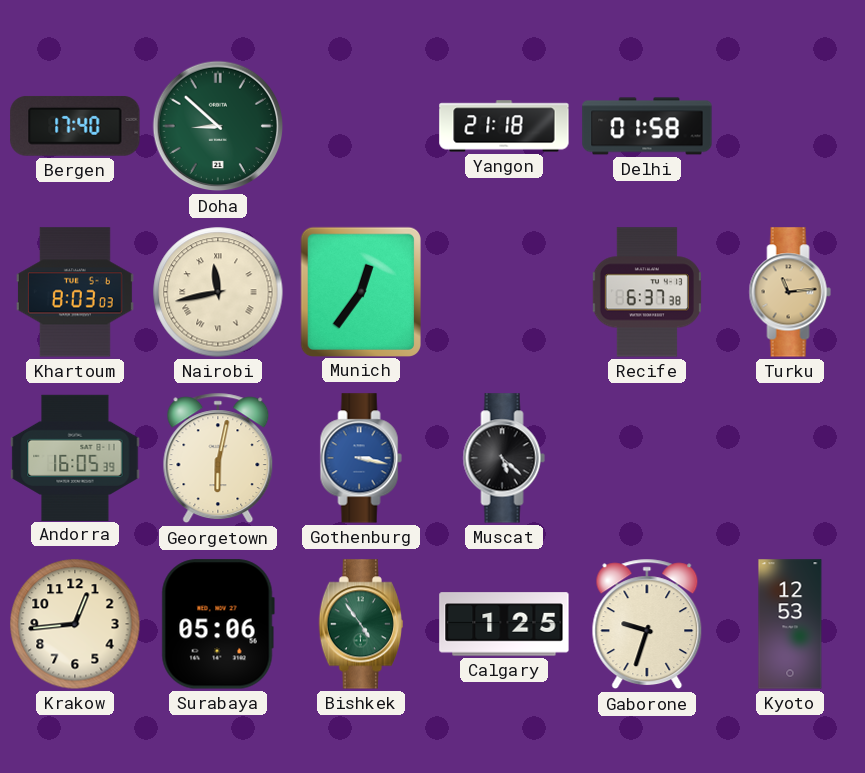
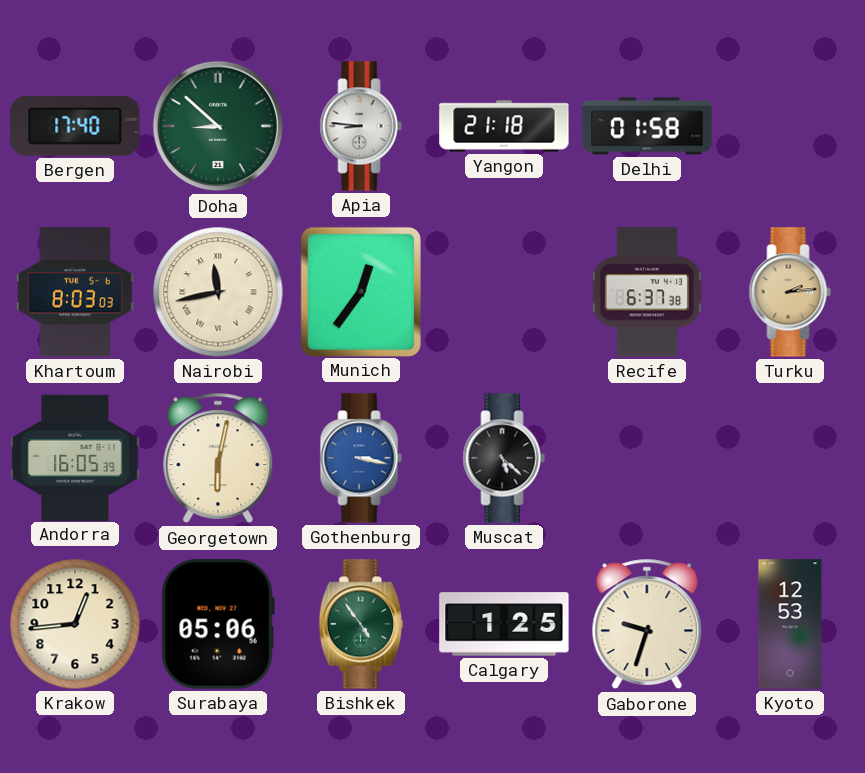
Apia: none -> 8:46
Turku: 11:14 -> 2:14
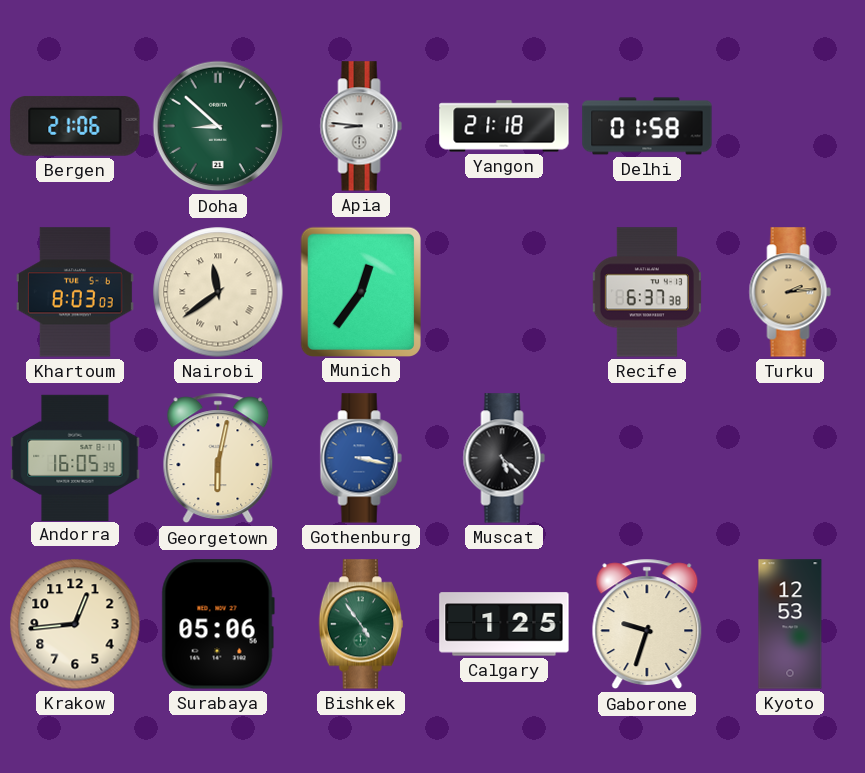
Bergen: 17:40 -> 21:06
Nairobi: 11:43 -> 11:39
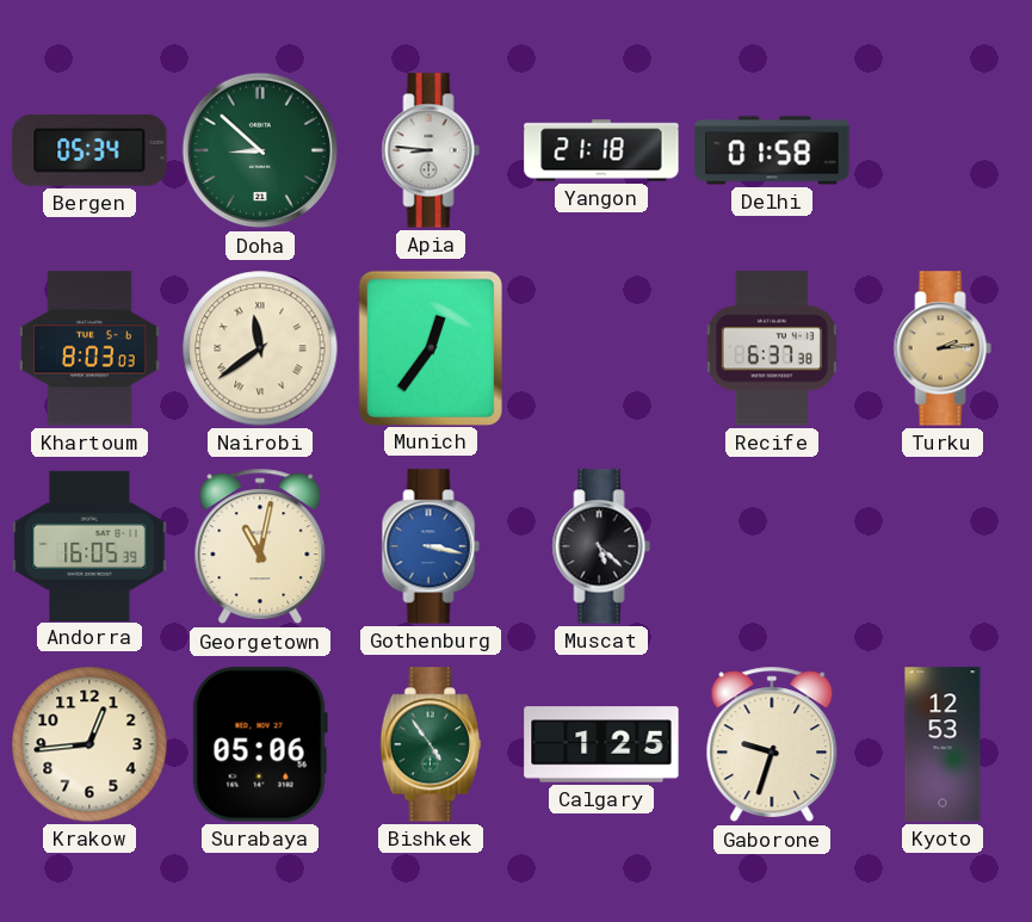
Bergen: 21:06 -> 05:34
Georgetown: 6:02 -> 11:02
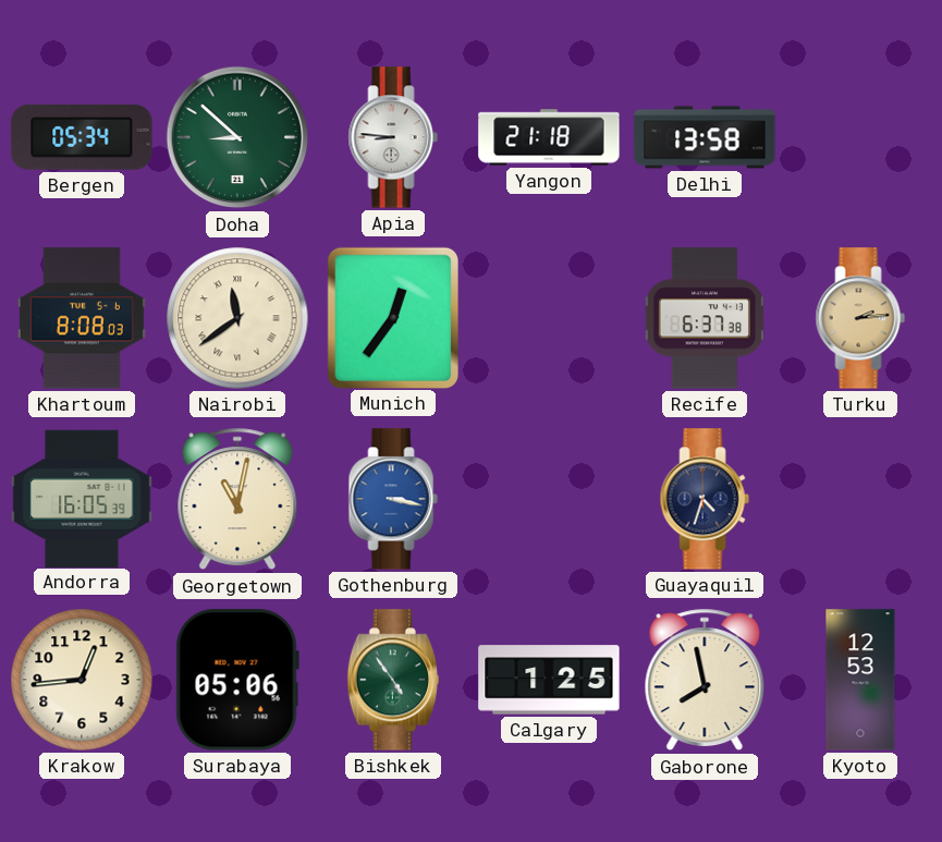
Delhi: 01:58 -> 13:58
Khartoum: 8:03 -> 8:08
Muscat: 5:22 -> none
Guayaquil: none -> 4:33
Gaborone: 9:33 -> 7:58
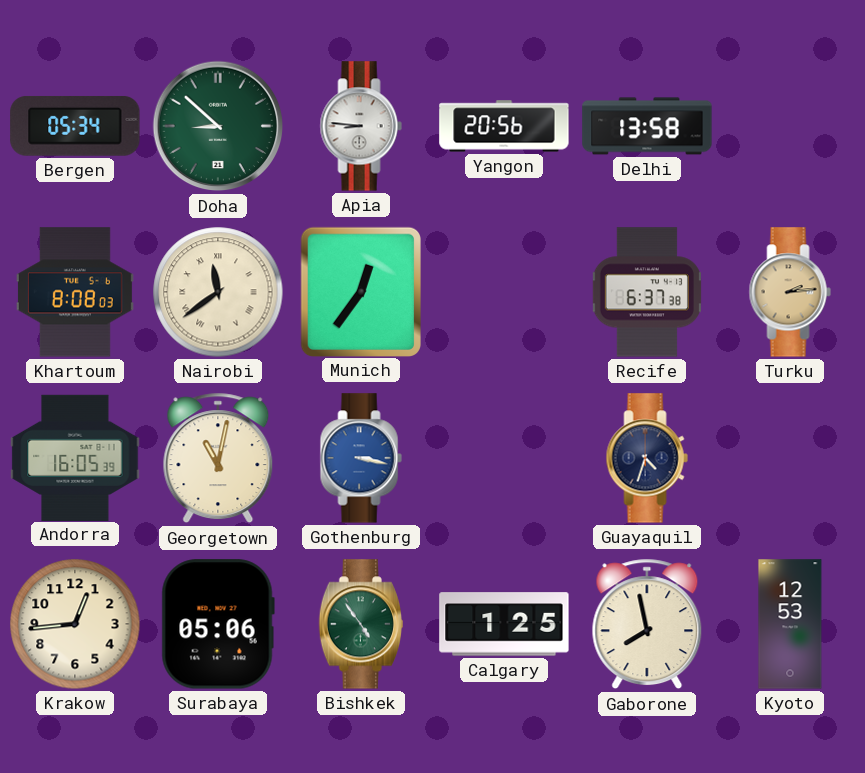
Yangon: 21:18 -> 20:56
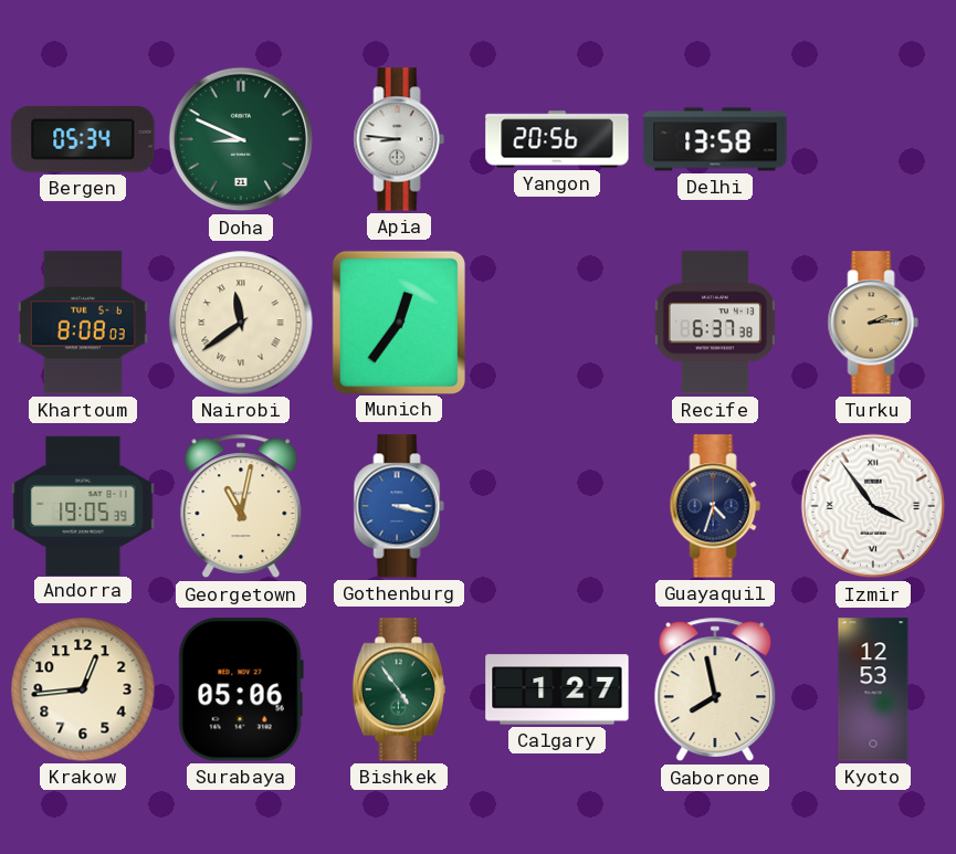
Doha: 8:52 -> 8:49
Andorra: 16:05 -> 19:05
Izmir: none -> 3:54
Calgary: 1:25 -> 1:27
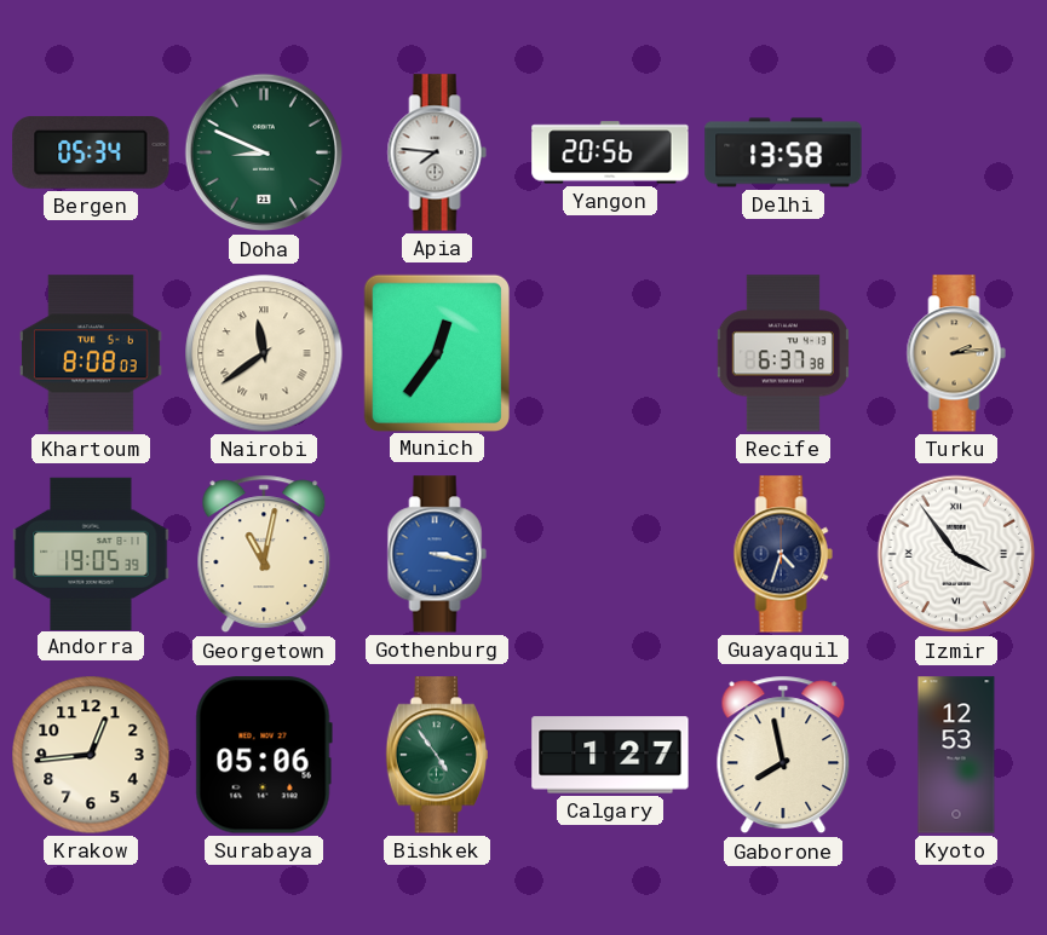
Apia: 8:46 -> 7:46
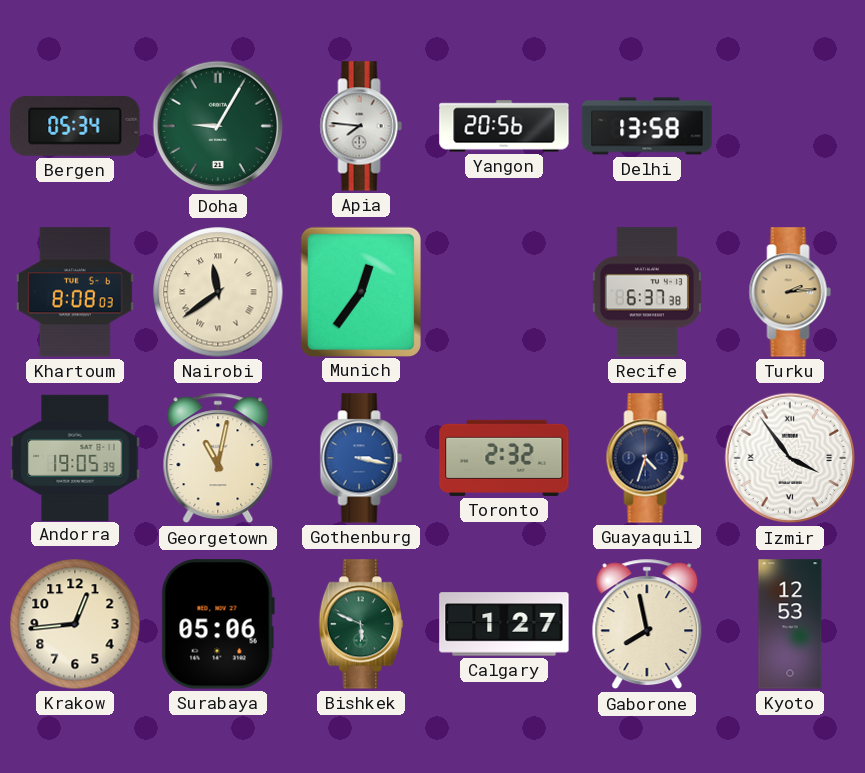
Doha: 8:49 -> 9:05
Toronto: none -> 2:32
Bishkek: 4:54 -> 5:49
